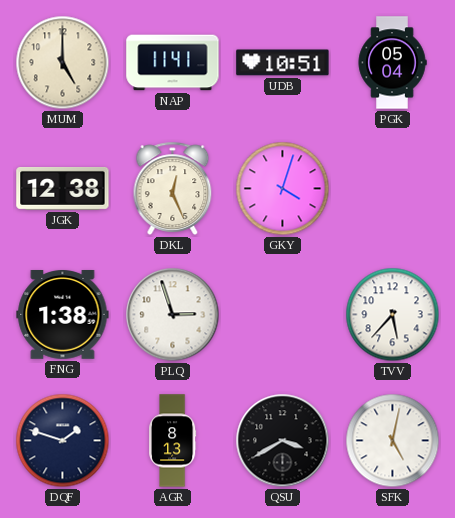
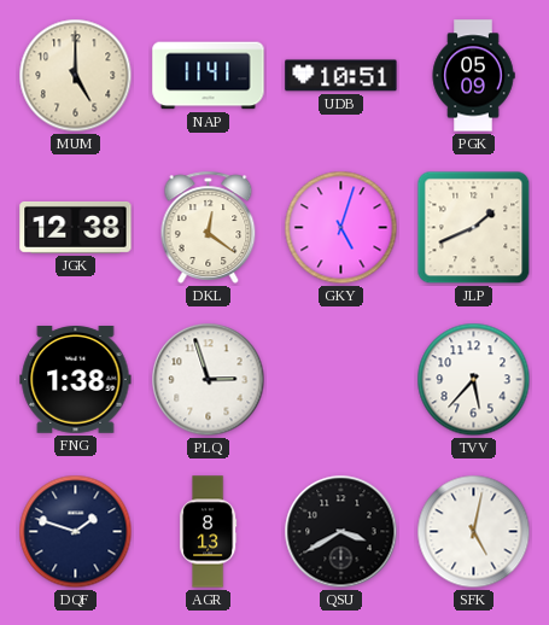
PGK: 05:04 -> 05:09
DKL: 12:26 -> 12:21
GKY: 4:03 -> 5:03
JLP: none -> 1:41
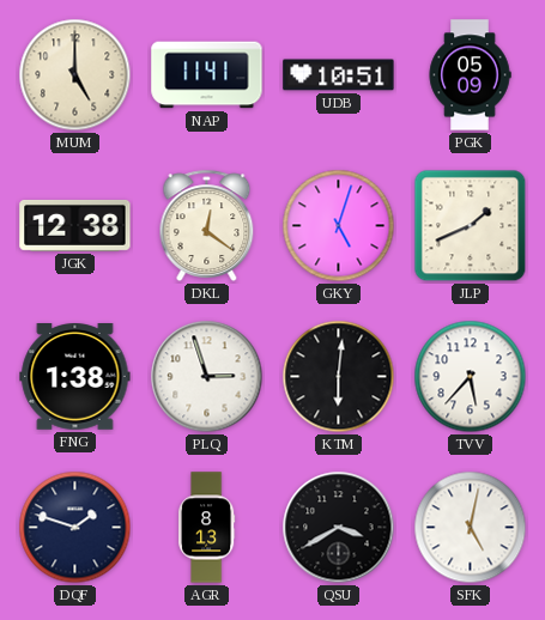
KTM: none -> 6:01
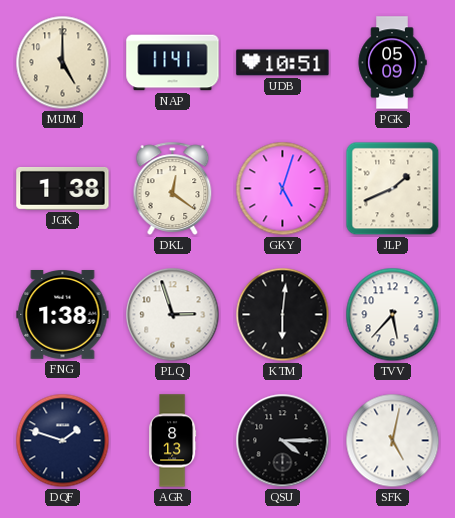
JGK: 12:38 -> 1:38
QSU: 3:40 -> 4:15
